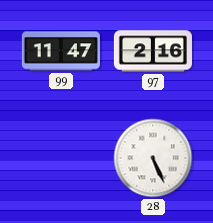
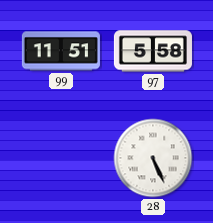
99: 11:47 -> 11:51
97: 2:16 -> 5:58
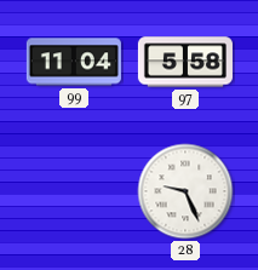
99: 11:51 -> 11:04
28: 5:26 -> 9:26
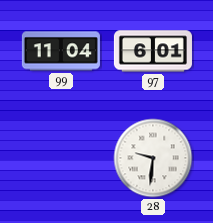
97: 5:58 -> 6:01
28: 9:26 -> 9:31
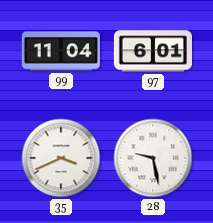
35: none -> 3:41
28: 9:31 -> 9:28
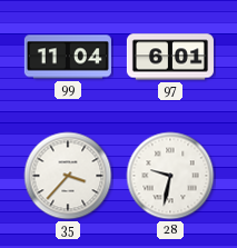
35: 3:41 -> 3:37
28: 9:28 -> 9:32
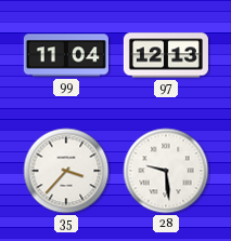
97: 6:01 -> 12:13
28: 9:32 -> 9:29
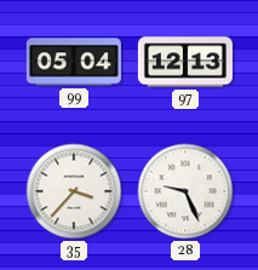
99: 11:04 -> 05:04
28: 9:29 -> 9:26
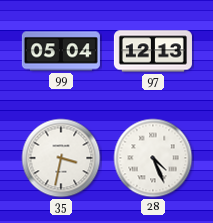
35: 3:37 -> 3:32
28: 9:26 -> 4:26
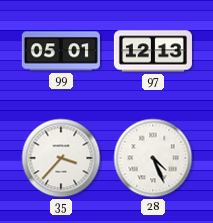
99: 05:04 -> 05:01
35: 3:32 -> 3:37
